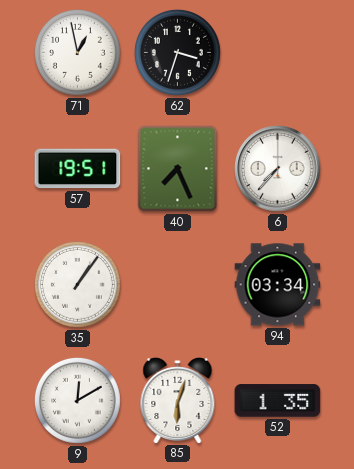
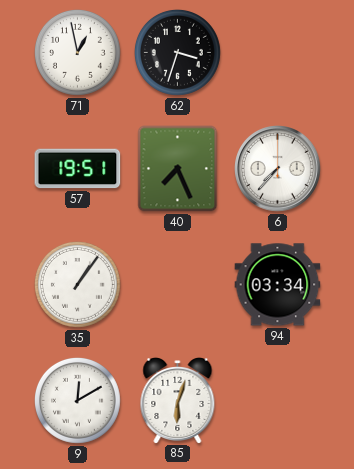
52: 1:35 -> none
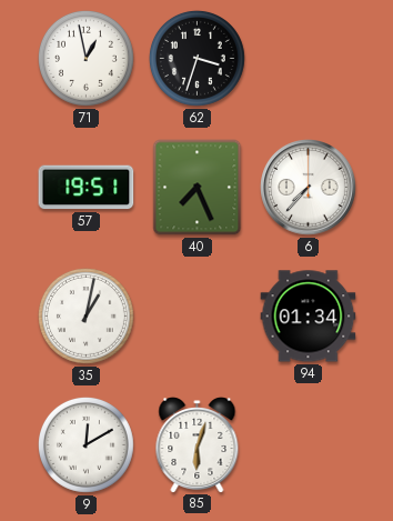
35: 1:06 -> 1:02
94: 03:34 -> 01:34
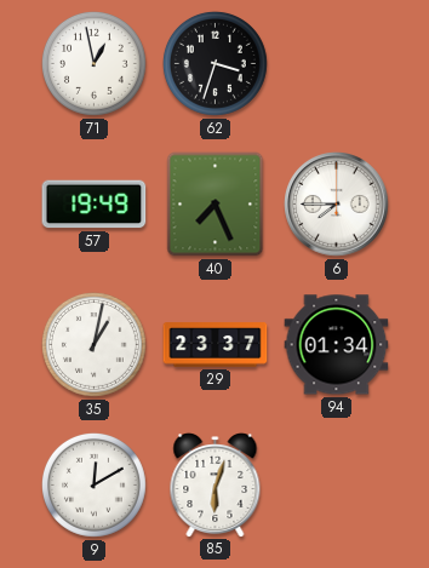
57: 19:51 -> 19:49
6: 7:37 -> 7:45
29: none -> 23:37
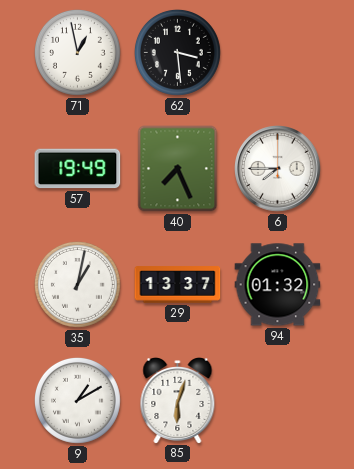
62: 3:33 -> 3:29
29: 23:37 -> 13:37
94: 01:34 -> 01:32
9: 12:10 -> 1:10
